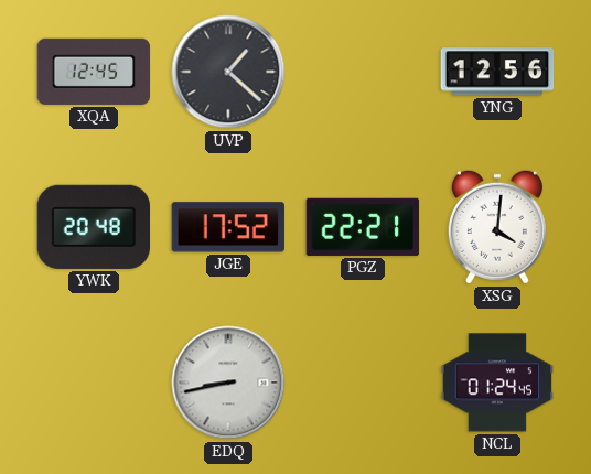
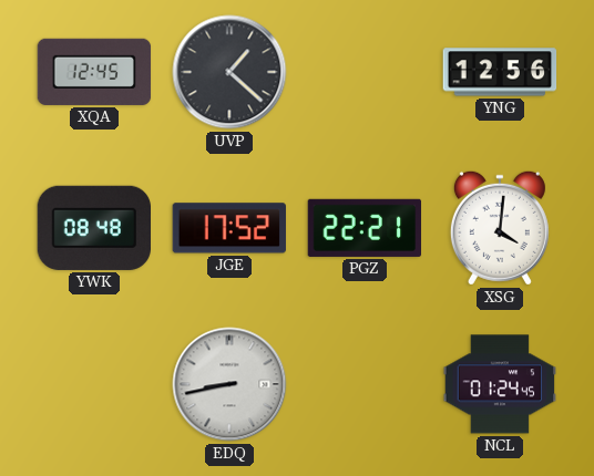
YWK: 20:48 -> 08:48
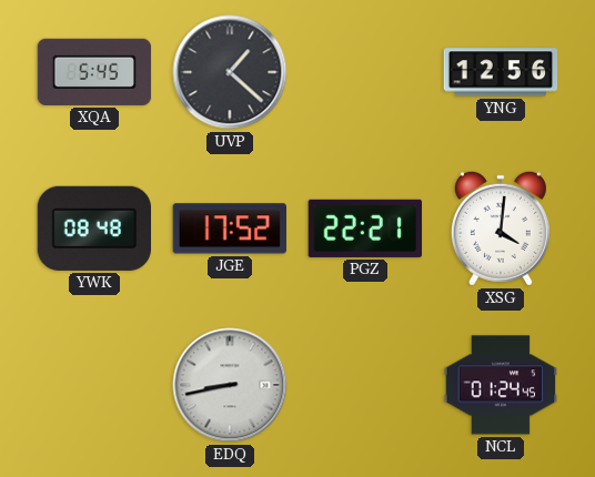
XQA: 12:45 -> 5:45
